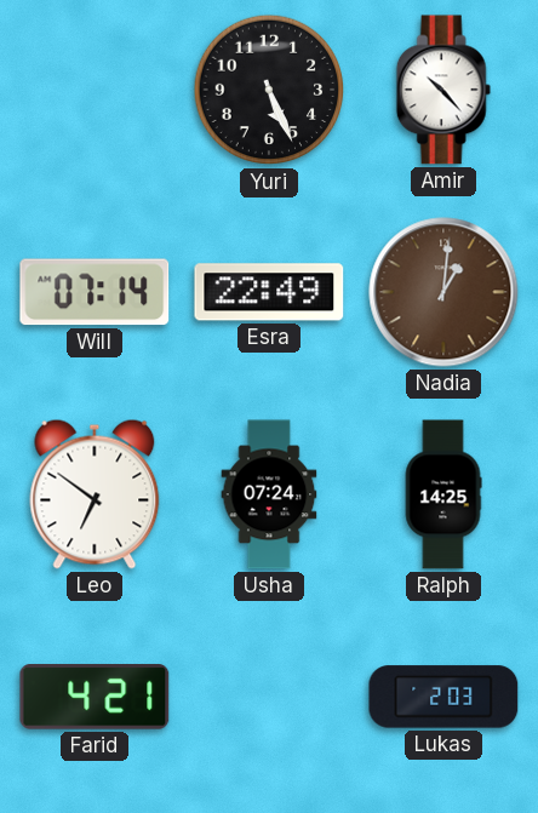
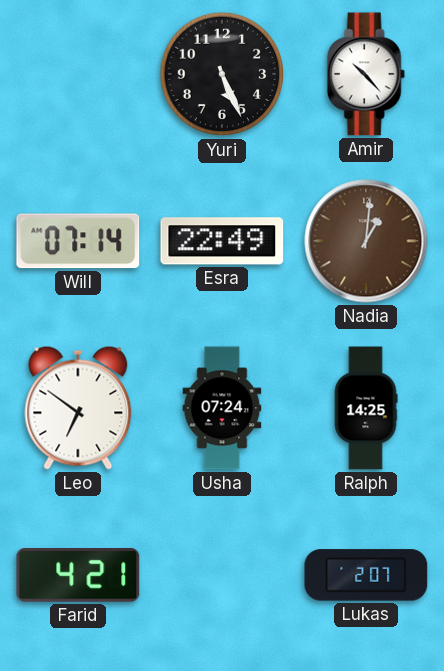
Lukas: 2:03 -> 2:07
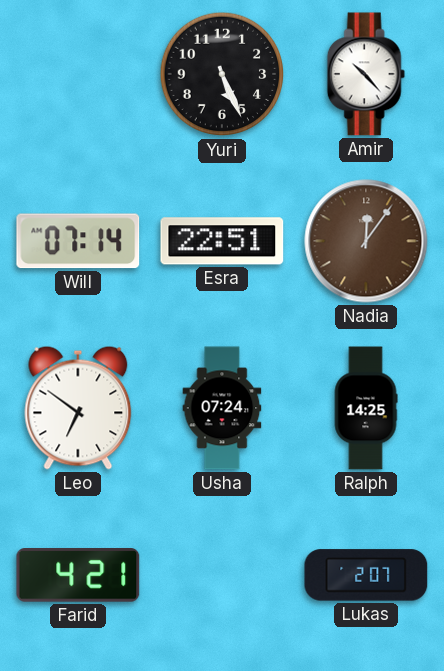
Esra: 22:49 -> 22:51
Nadia: 1:01 -> 12:06
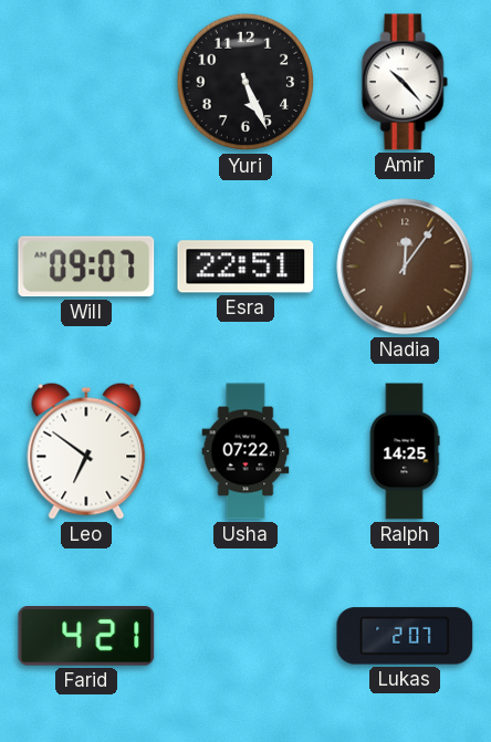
Will: 07:14 -> 09:07
Usha: 07:24 -> 07:22
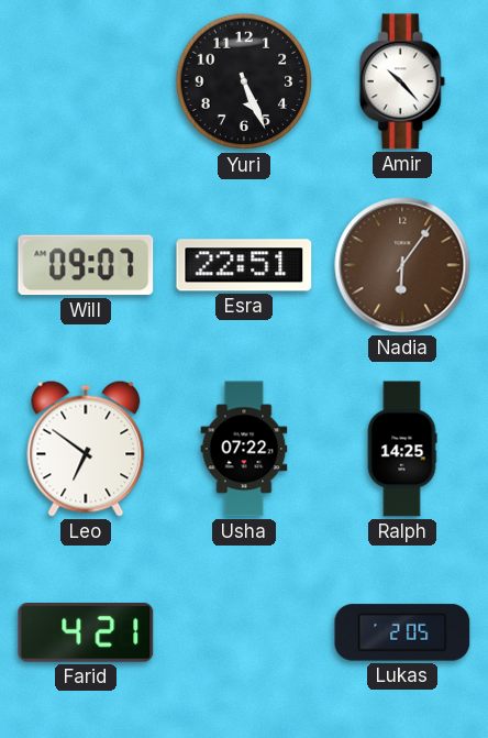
Nadia: 12:06 -> 6:06
Lukas: 2:07 -> 2:05
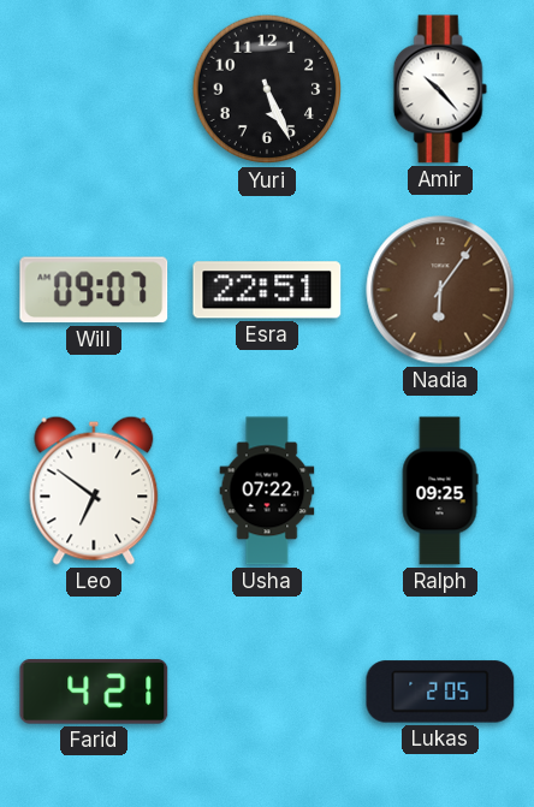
Ralph: 14:25 -> 09:25
